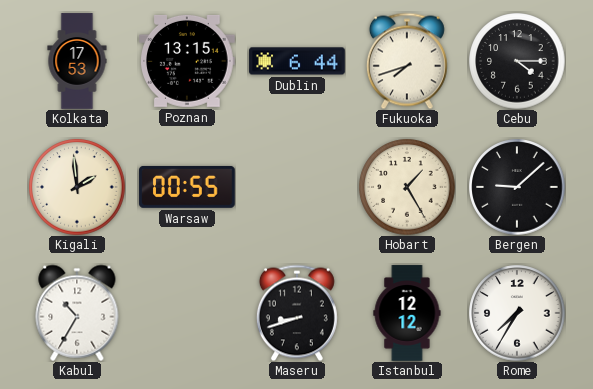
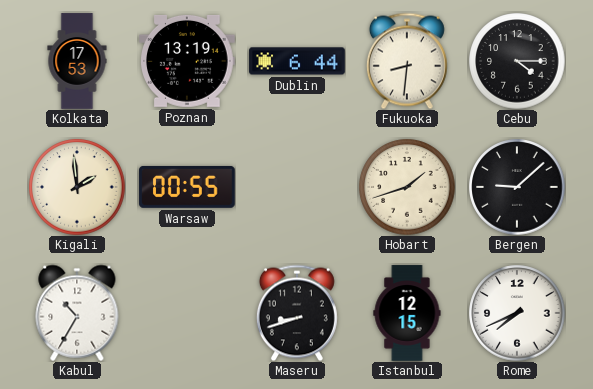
Poznan: 13:15 -> 13:19
Fukuoka: 7:42 -> 8:31
Hobart: 1:25 -> 1:42
Istanbul: 12:12 -> 12:15
Rome: 7:35 -> 7:41
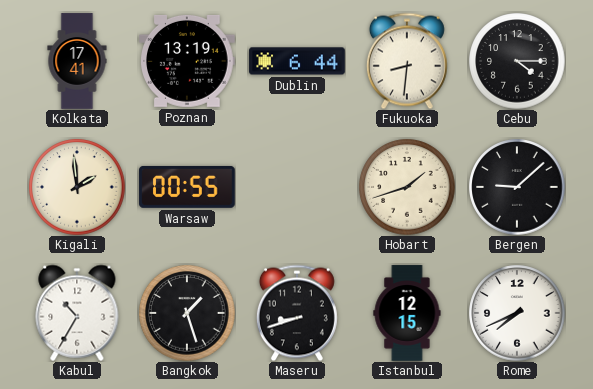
Kolkata: 17:53 -> 17:41
Bangkok: none -> 1:27
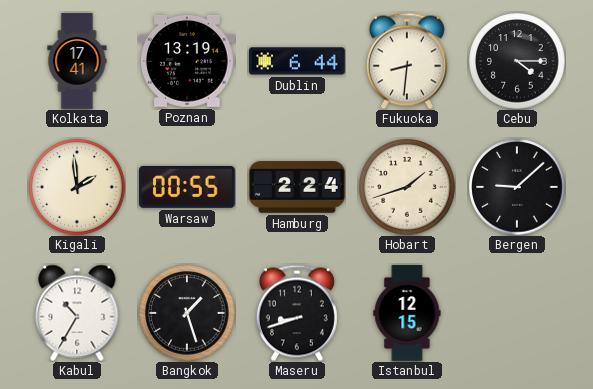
Hamburg: none -> 2:24
Rome: 7:41 -> none
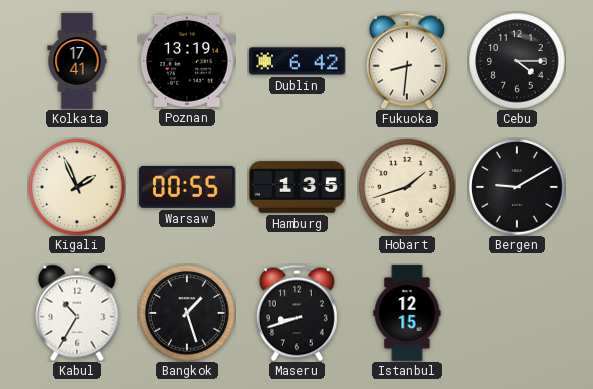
Dublin: 6:44 -> 6:42
Kigali: 1:59 -> 1:56
Hamburg: 2:24 -> 1:35
Bergen: 9:08 -> 9:10
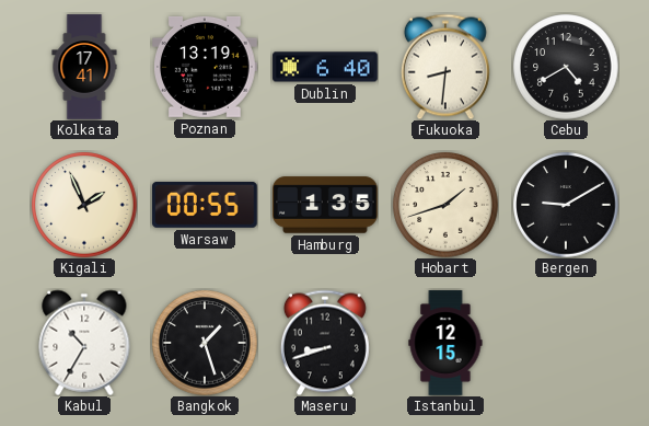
Dublin: 6:42 -> 6:40
Cebu: 4:15 -> 4:40
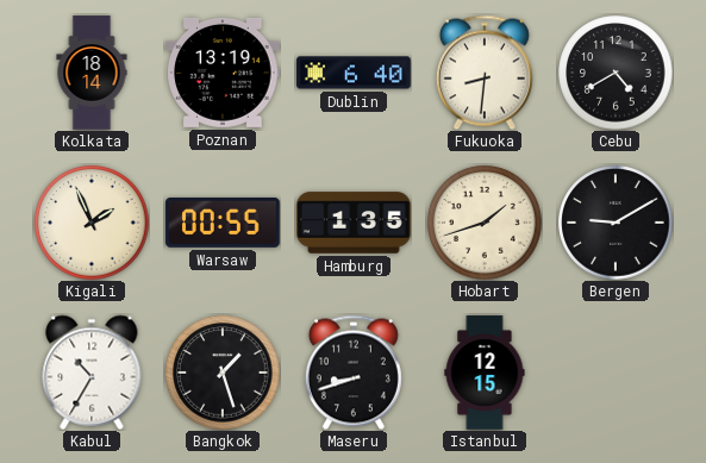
Kolkata: 17:41 -> 18:14
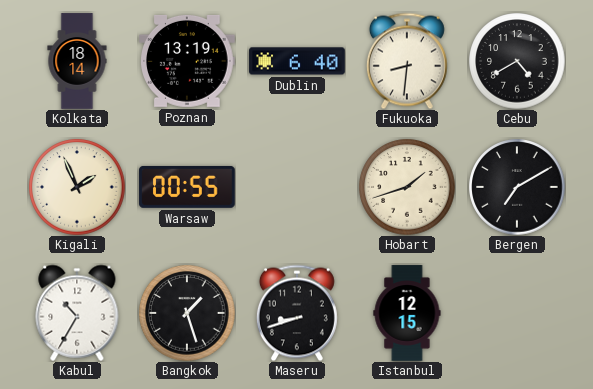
Hamburg: 1:35 -> none
Bergen: 9:10 -> 7:10
